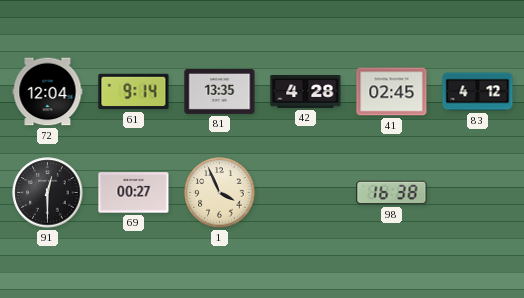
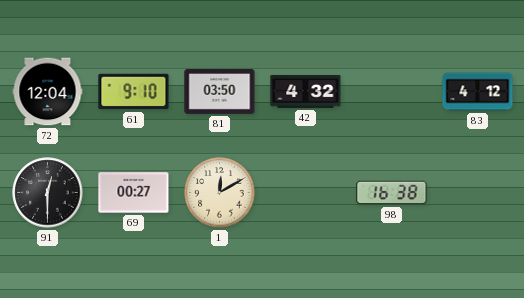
61: 9:14 -> 9:10
81: 13:35 -> 03:50
42: 4:28 -> 4:32
41: 02:45 -> none
1: 3:56 -> 12:10
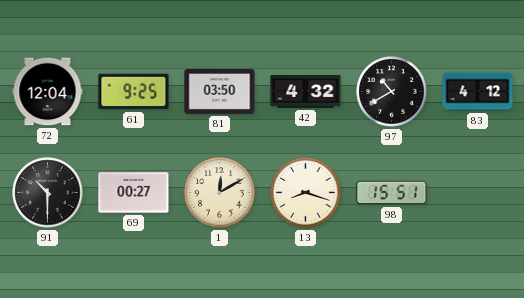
61: 9:10 -> 9:25
97: none -> 10:40
91: 12:30 -> 10:30
13: none -> 8:18
98: 16:38 -> 15:51
